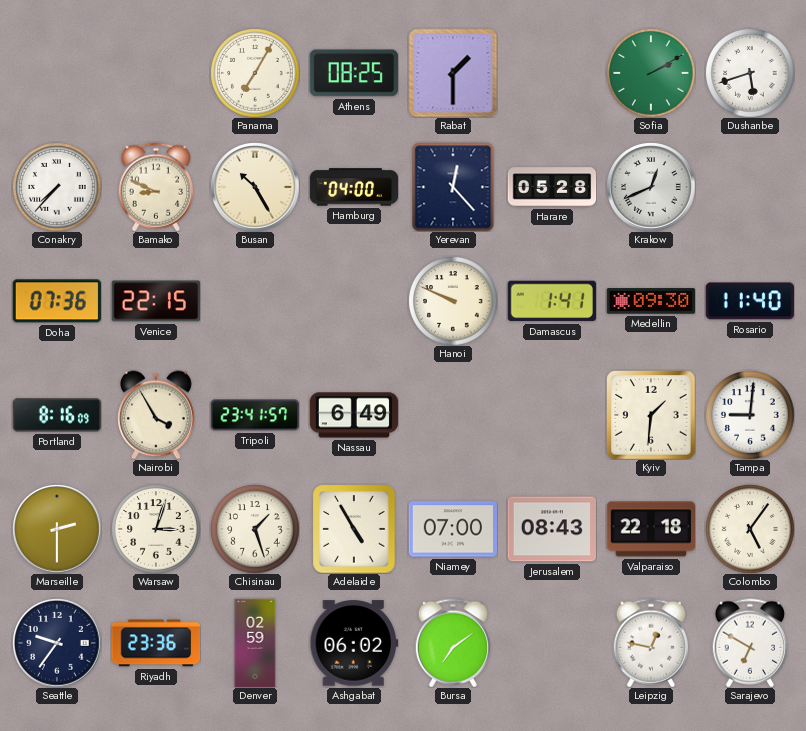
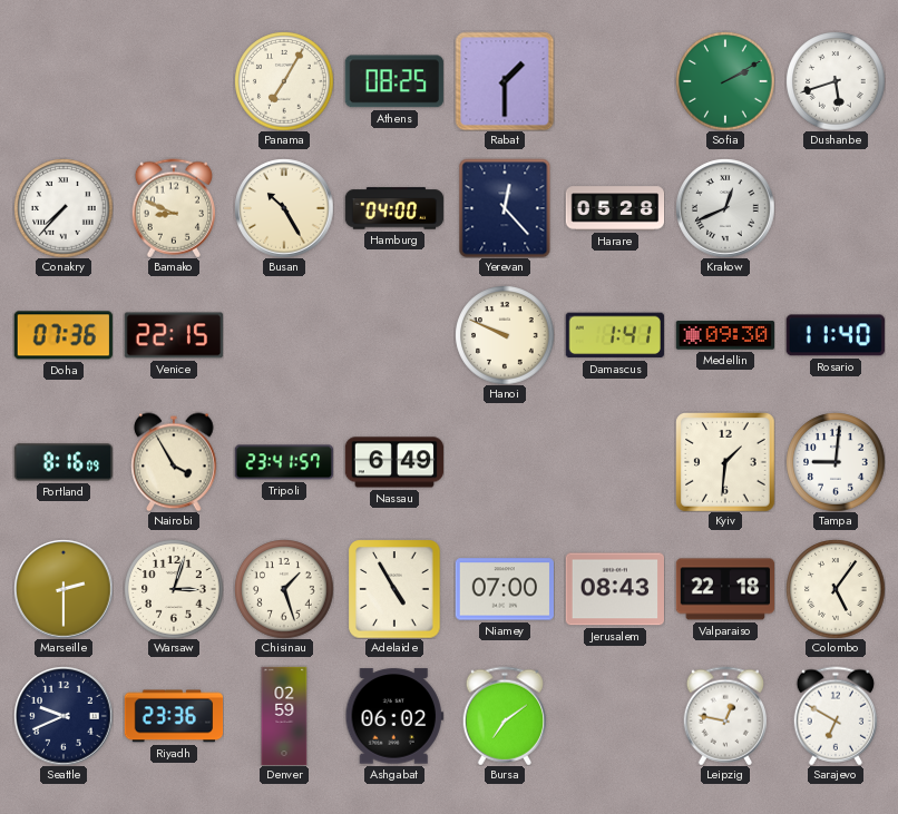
Seattle: 9:36 -> 9:41
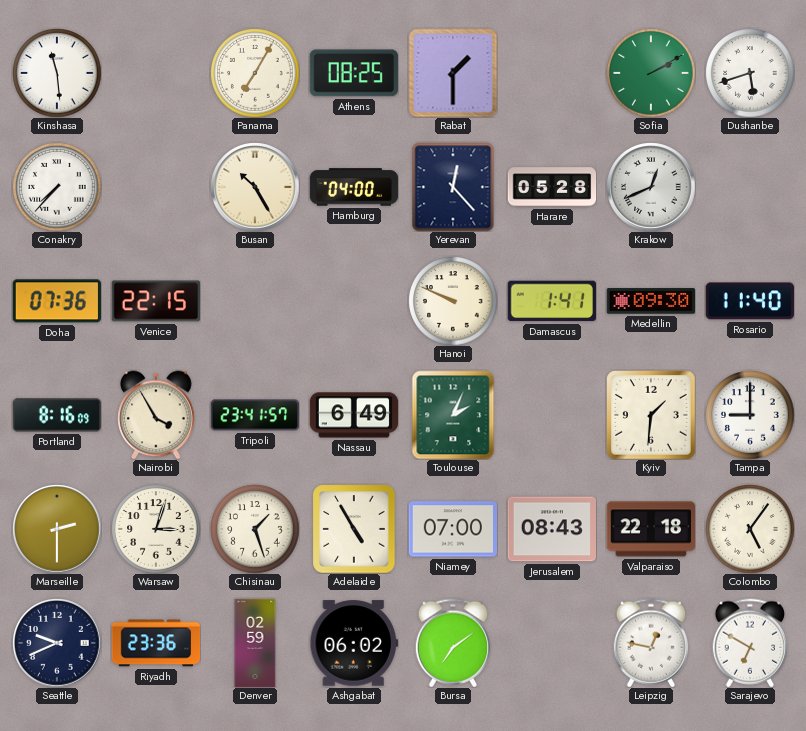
Kinshasa: none -> 11:29
Bamako: 8:49 -> none
Toulouse: none -> 2:04
Tampa: 9:01 -> 9:00
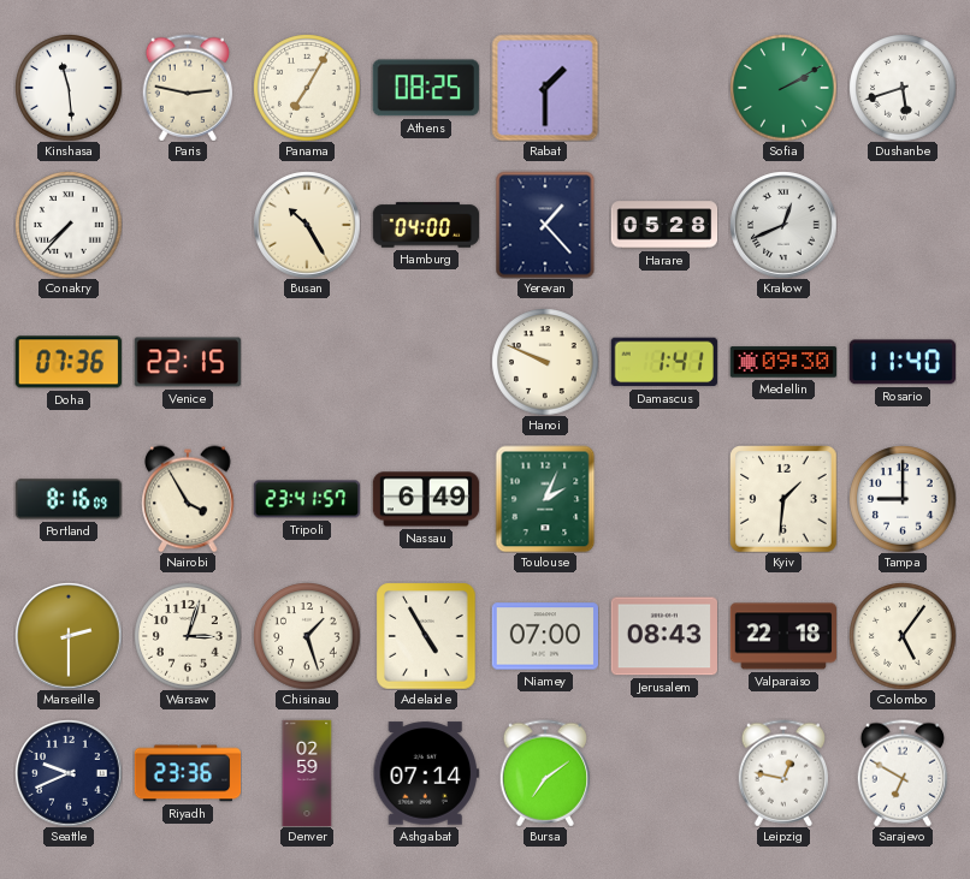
Paris: none -> 2:47
Yerevan: 12:23 -> 1:23
Ashgabat: 06:02 -> 07:14
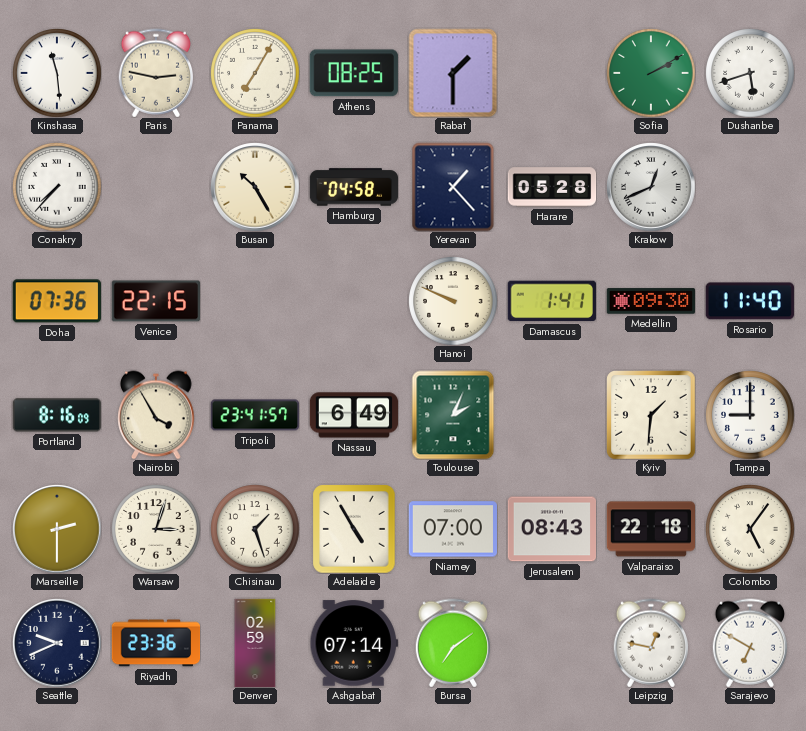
Hamburg: 04:00 -> 04:58
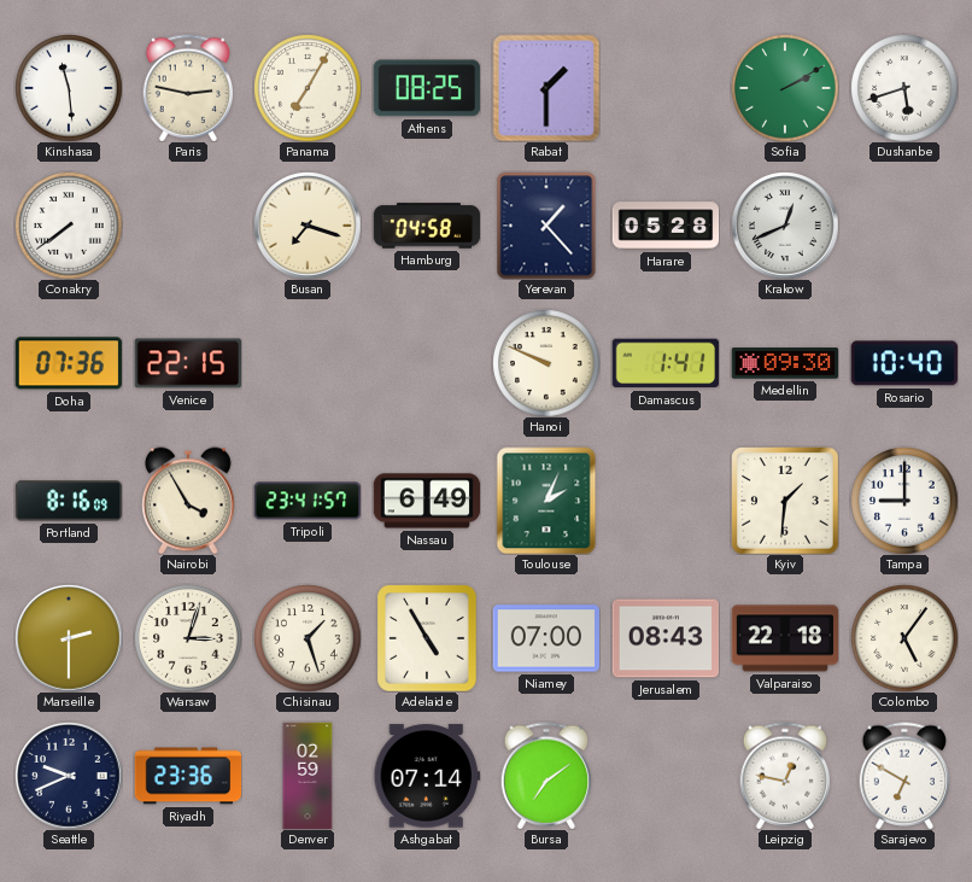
Conakry: 7:37 -> 7:39
Busan: 10:25 -> 7:18
Rosario: 11:40 -> 10:40
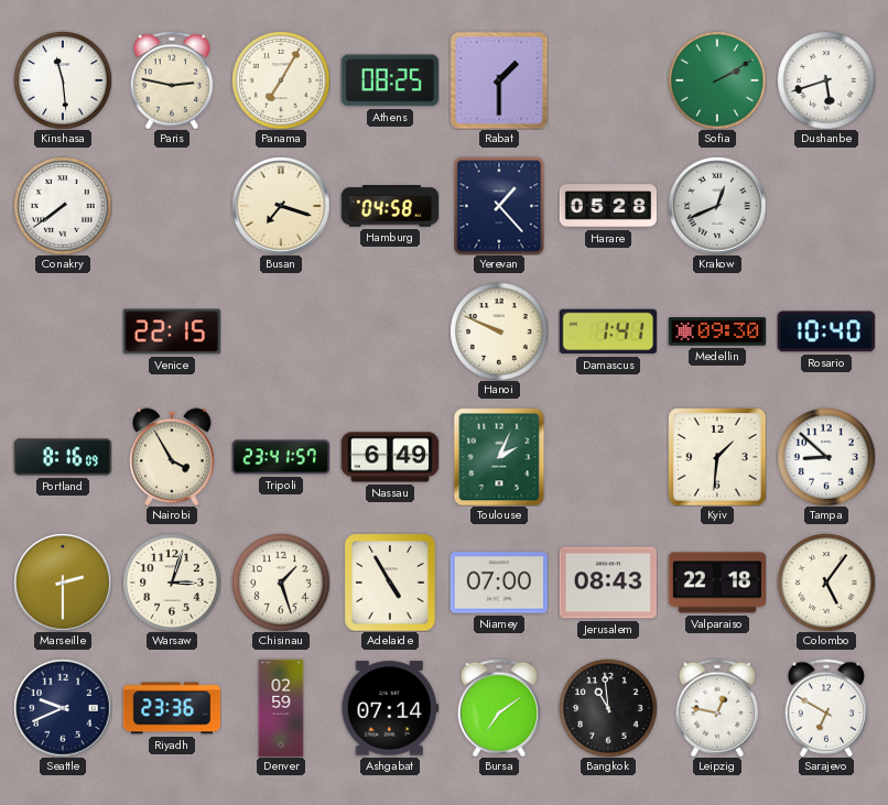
Doha: 07:36 -> none
Tampa: 9:00 -> 8:52
Bangkok: none -> 10:59
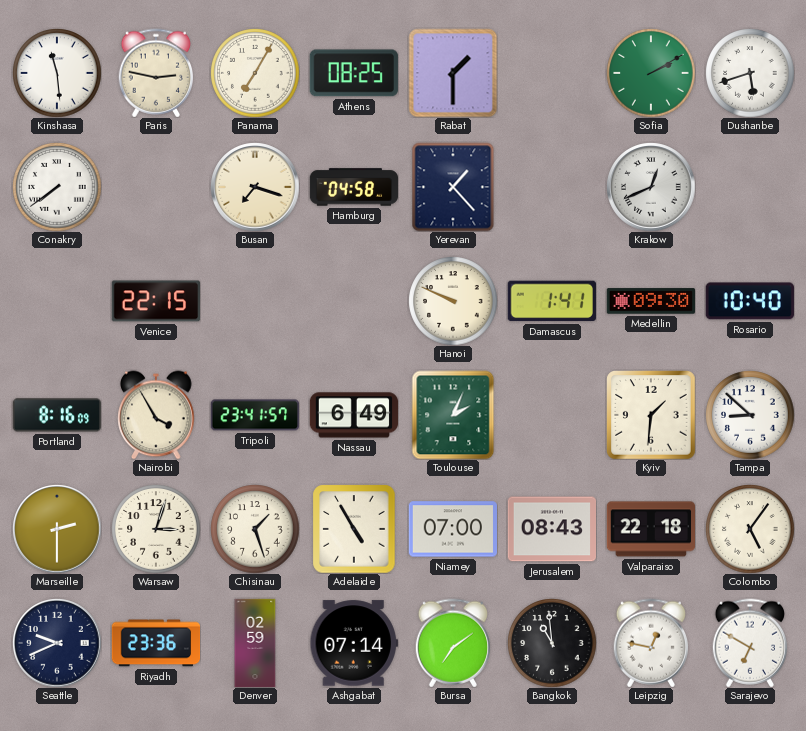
Harare: 05:28 -> none
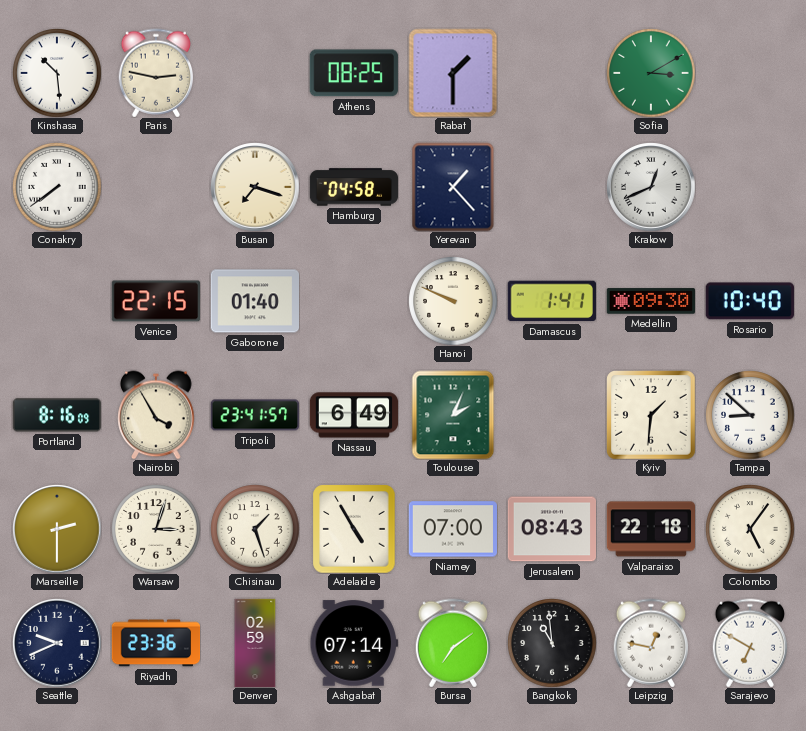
Kinshasa: 11:29 -> 10:29
Panama: 7:05 -> none
Sofia: 2:10 -> 3:10
Dushanbe: 5:42 -> none
Gaborone: none -> 01:40
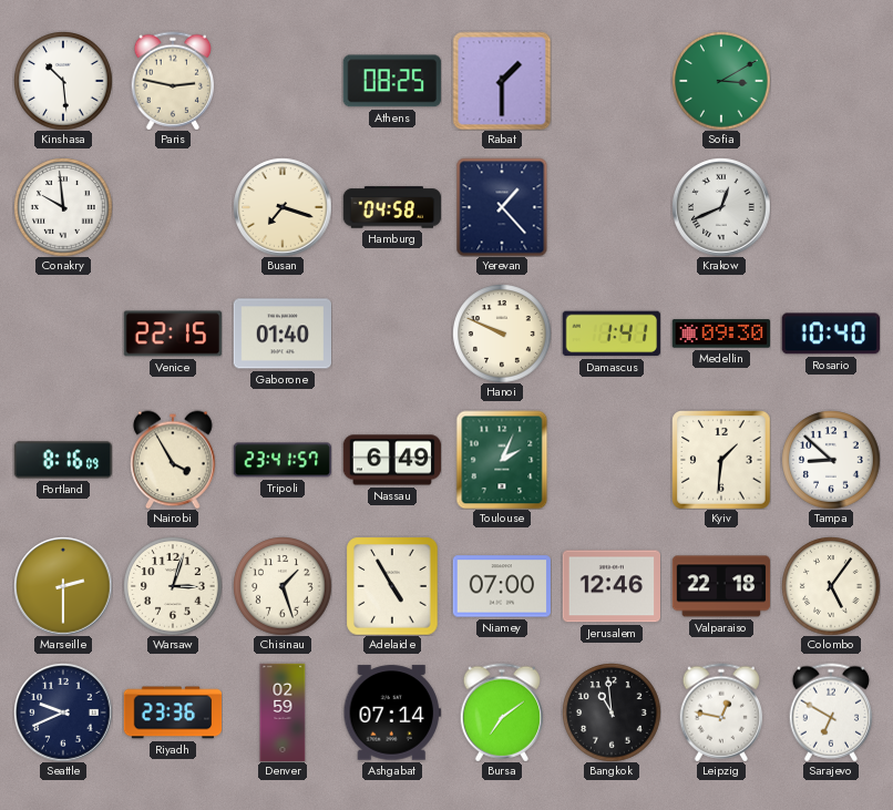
Conakry: 7:39 -> 9:59
Jerusalem: 08:43 -> 12:46
